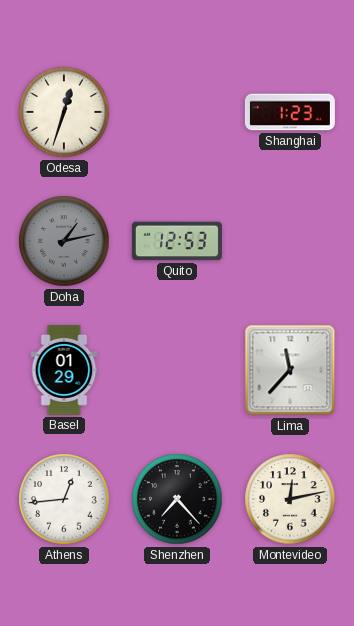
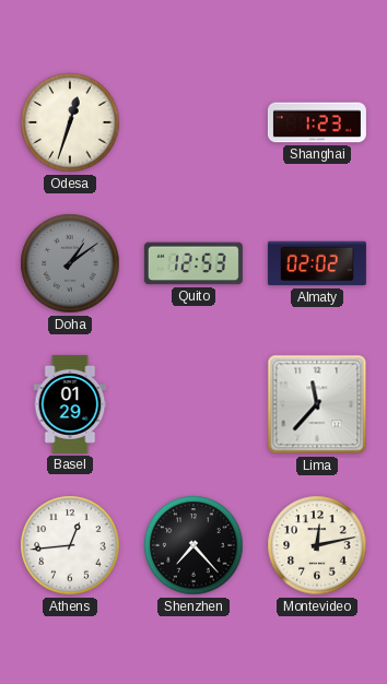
Doha: 1:13 -> 1:09
Almaty: none -> 02:02
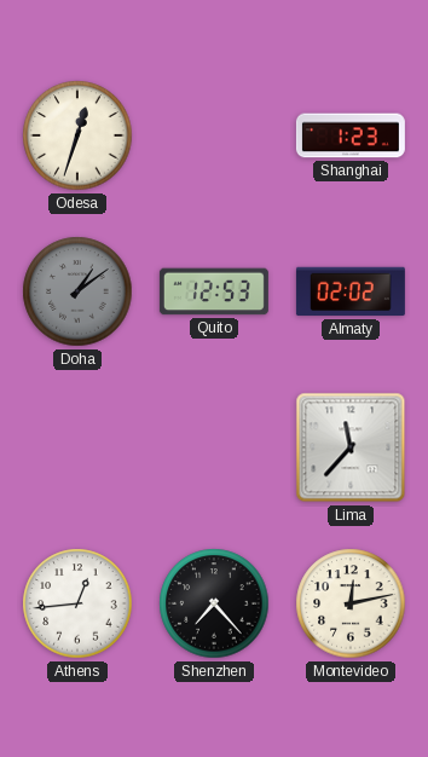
Basel: 01:29 -> none
